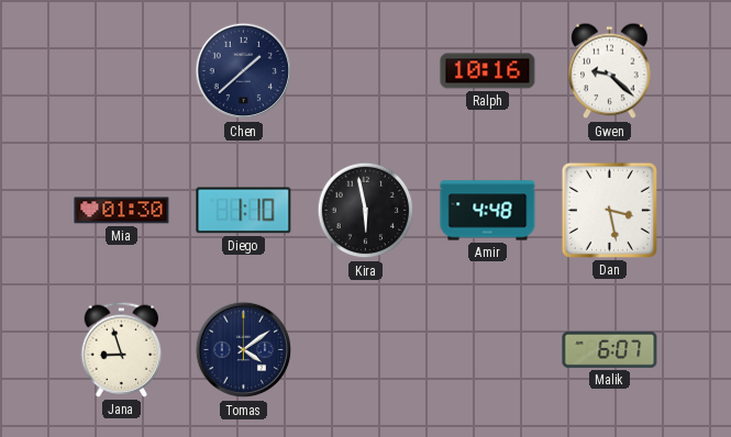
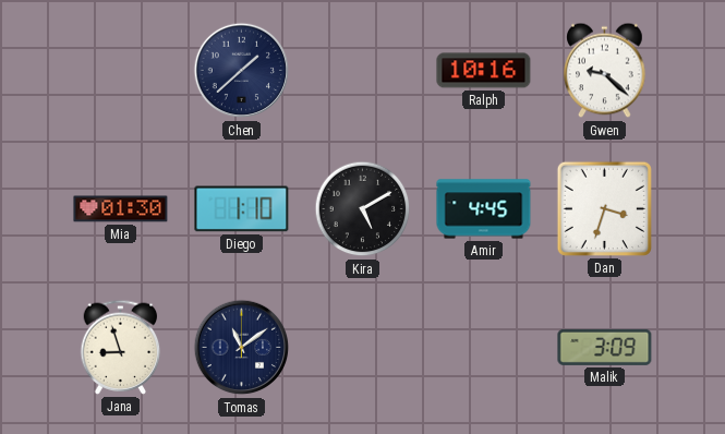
Kira: 5:58 -> 5:10
Amir: 4:48 -> 4:45
Dan: 3:28 -> 3:33
Tomas: 4:09 -> 11:09
Malik: 6:07 -> 3:09
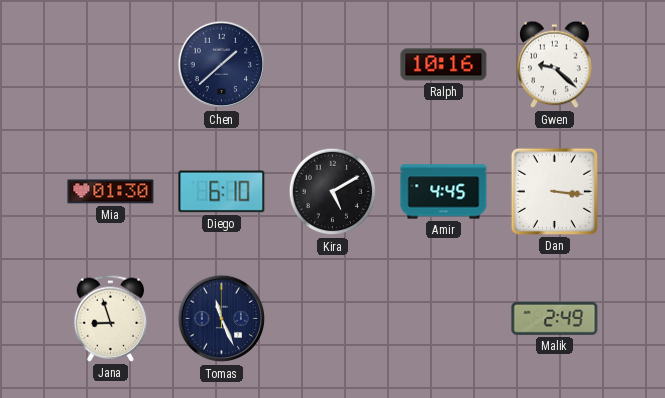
Diego: 1:10 -> 6:10
Dan: 3:33 -> 3:16
Tomas: 11:09 -> 11:26
Malik: 3:09 -> 2:49
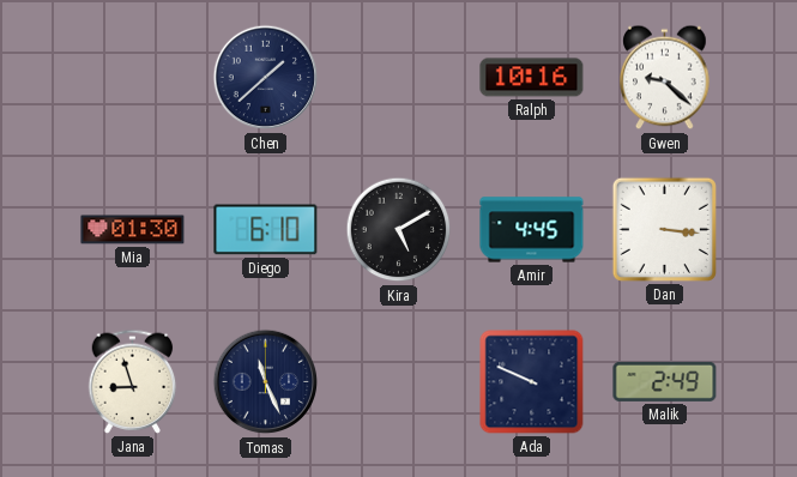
Ada: none -> 9:49
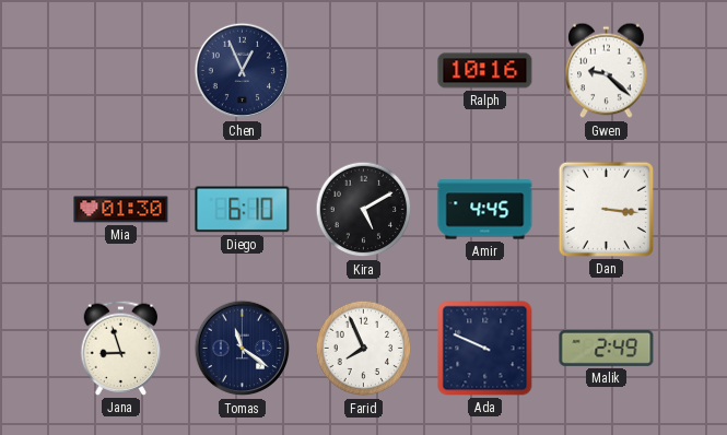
Chen: 1:38 -> 12:56
Tomas: 11:26 -> 11:21
Farid: none -> 7:56
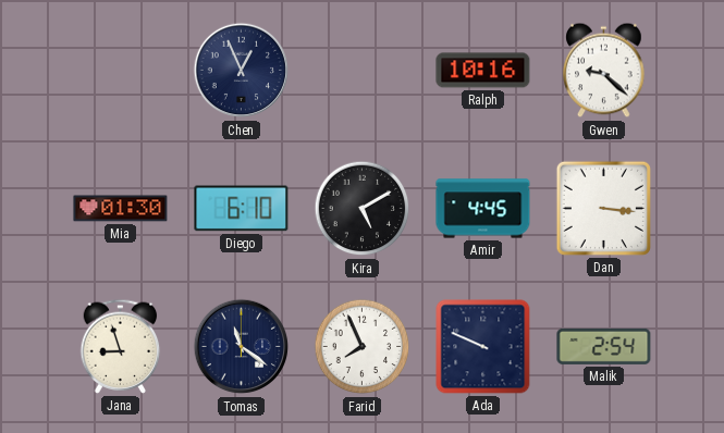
Malik: 2:49 -> 2:54
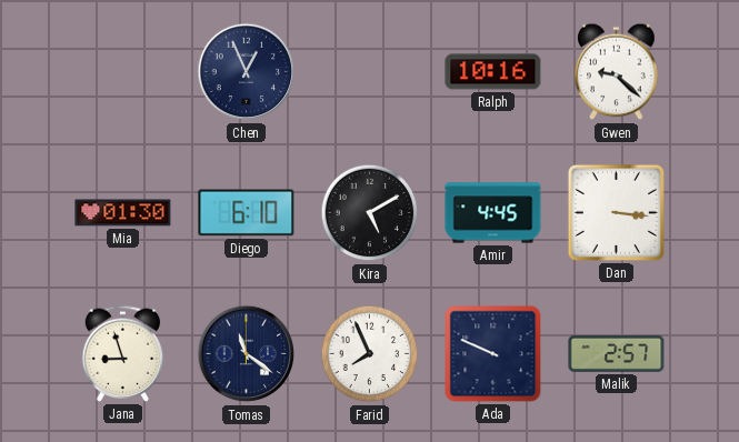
Malik: 2:54 -> 2:57
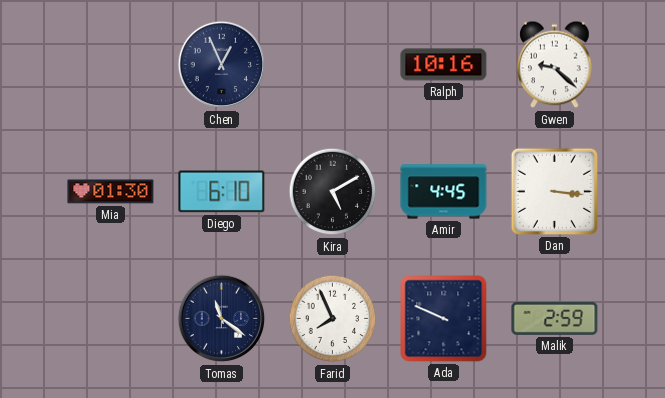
Jana: 8:57 -> none
Malik: 2:57 -> 2:59
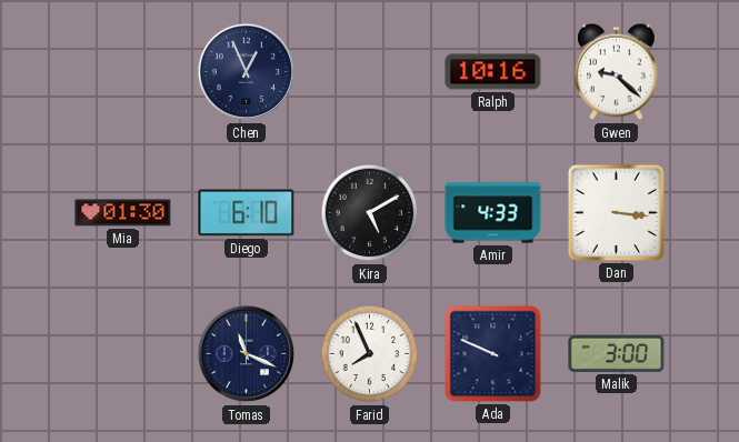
Amir: 4:45 -> 4:33
Tomas: 11:21 -> 11:19
Malik: 2:59 -> 3:00
